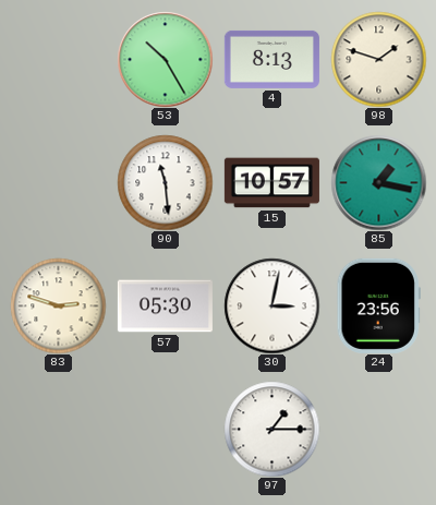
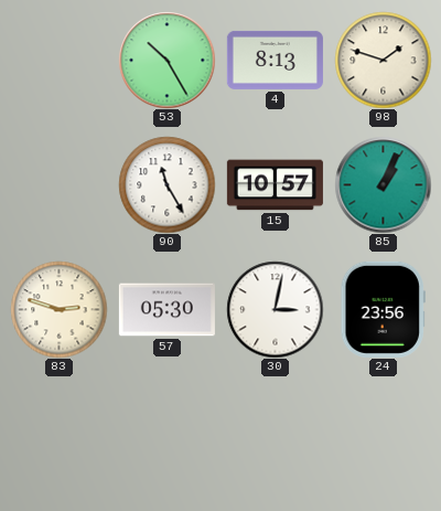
90: 11:29 -> 11:25
85: 1:17 -> 1:04
97: 1:15 -> none
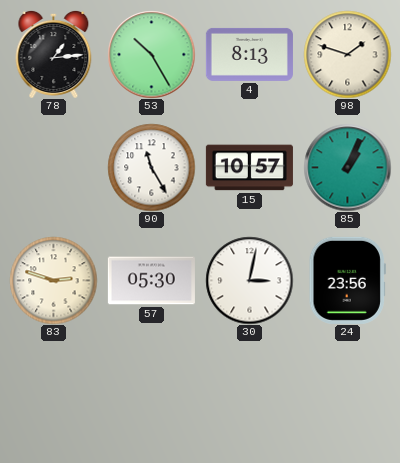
78: none -> 1:14
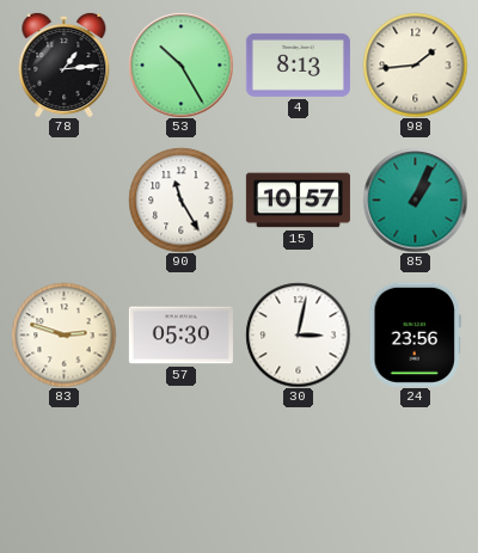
98: 1:48 -> 1:44
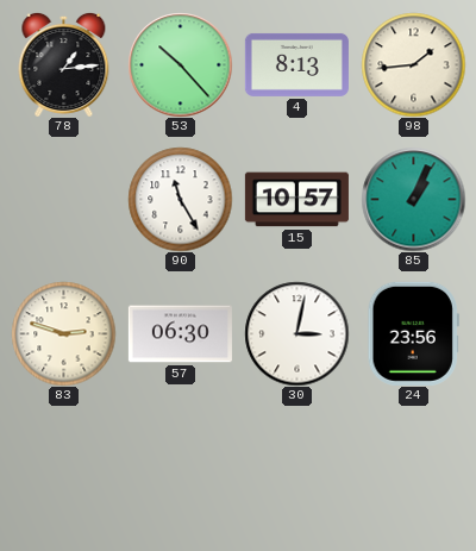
53: 10:25 -> 10:23
57: 05:30 -> 06:30
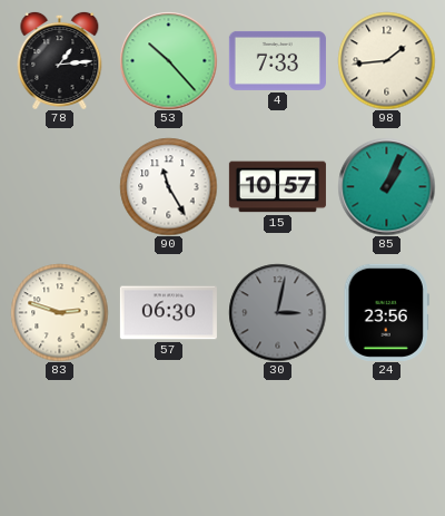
4: 8:13 -> 7:33
30 dial: white -> grey
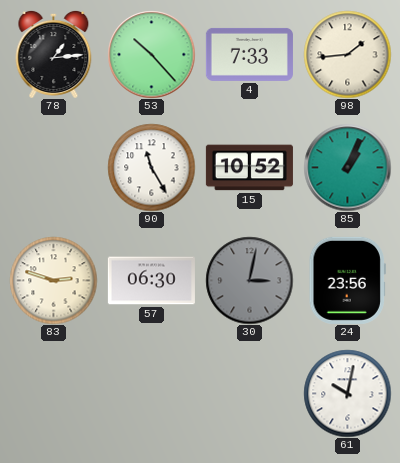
15: 10:57 -> 10:52
61: none -> 10:02
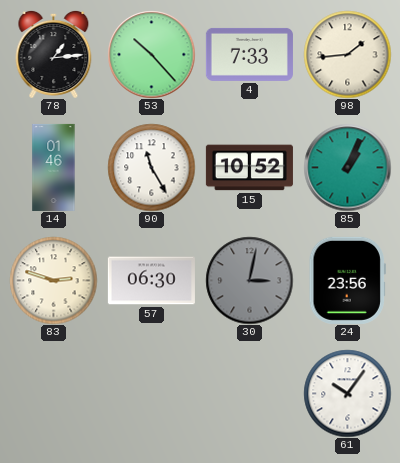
14: none -> 01:46
61: 10:02 -> 10:06
